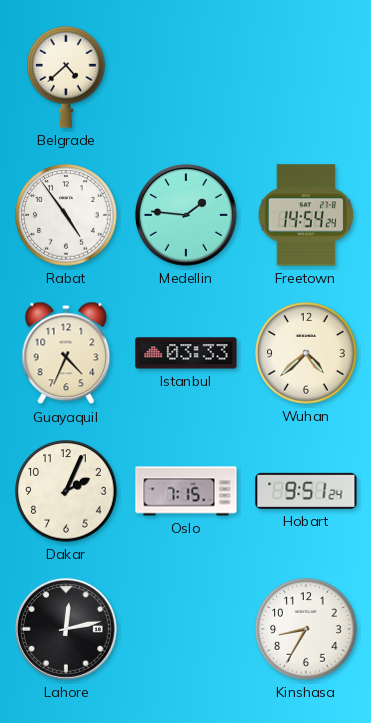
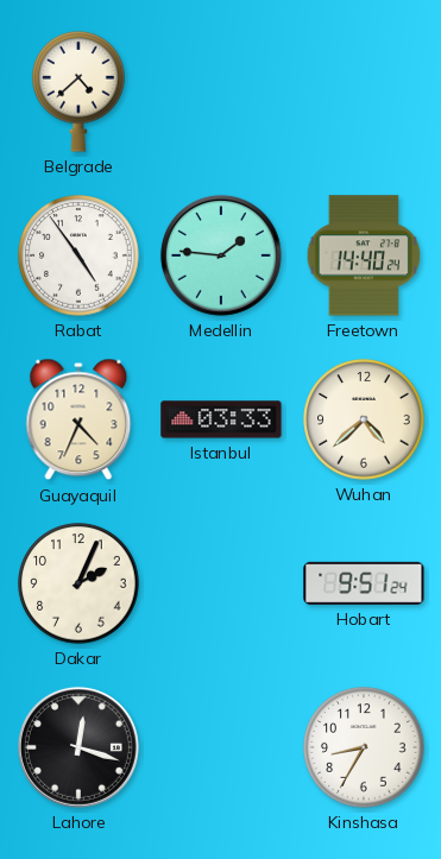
Freetown: 14:54 -> 14:40
Oslo: 7:15 -> none
Lahore: 12:13 -> 12:18
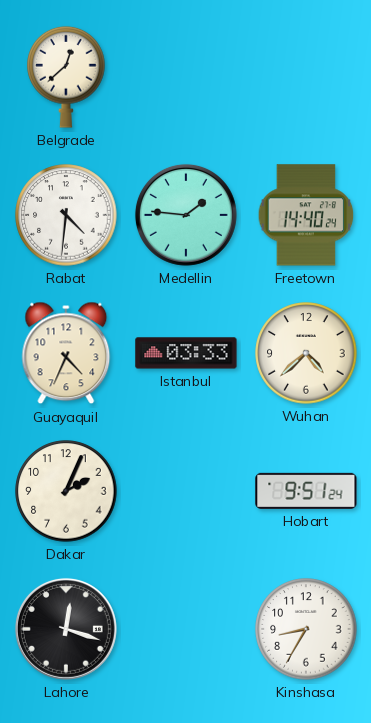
Belgrade: 4:38 -> 12:38
Rabat: 4:54 -> 4:31
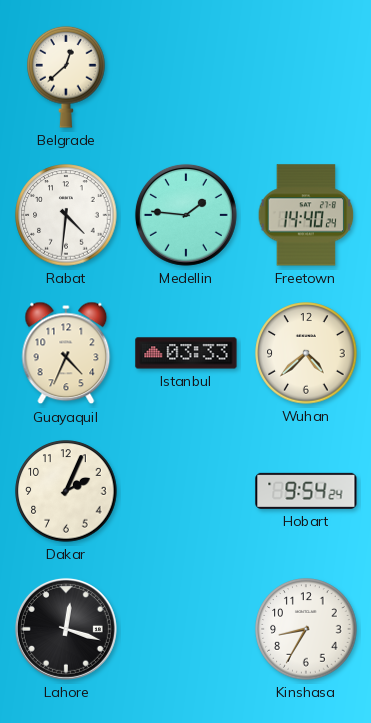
Hobart: 9:51 -> 9:54
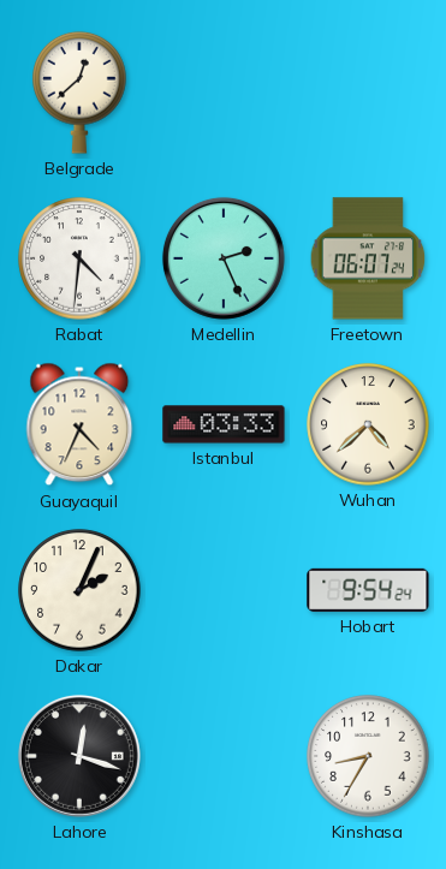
Medellin: 1:46 -> 2:26
Freetown: 14:40 -> 06:07
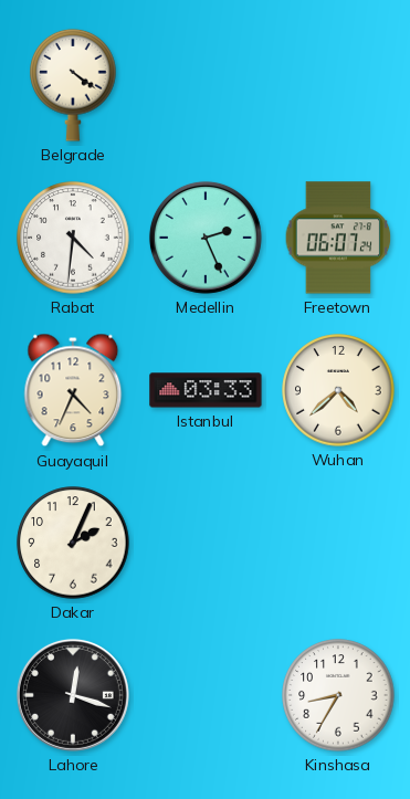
Belgrade: 12:38 -> 4:21
Hobart: 9:54 -> none
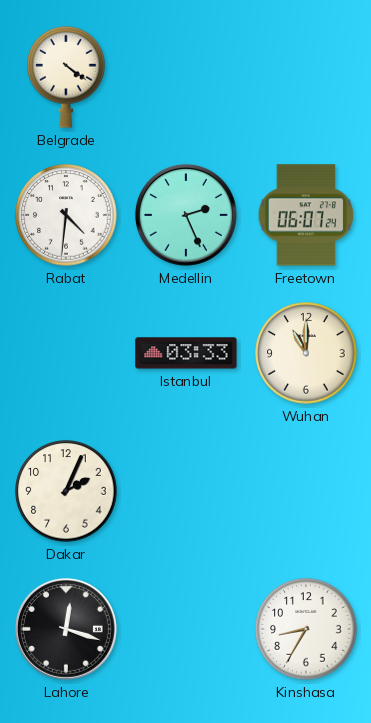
Guayaquil: 4:34 -> none
Wuhan: 4:38 -> 11:00
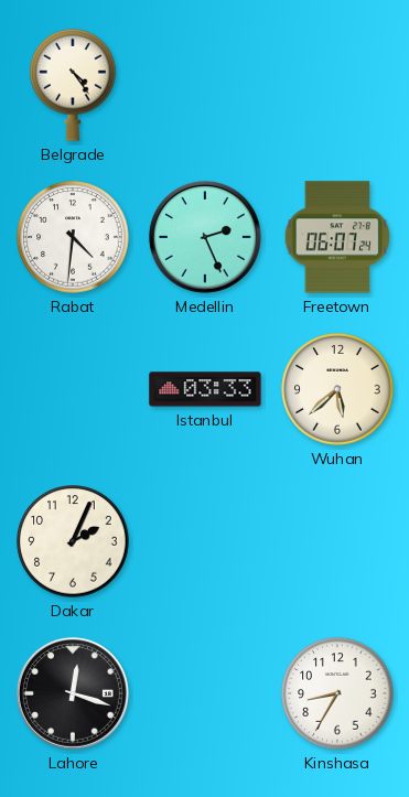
Belgrade: 4:21 -> 4:24
Wuhan: 11:00 -> 5:38
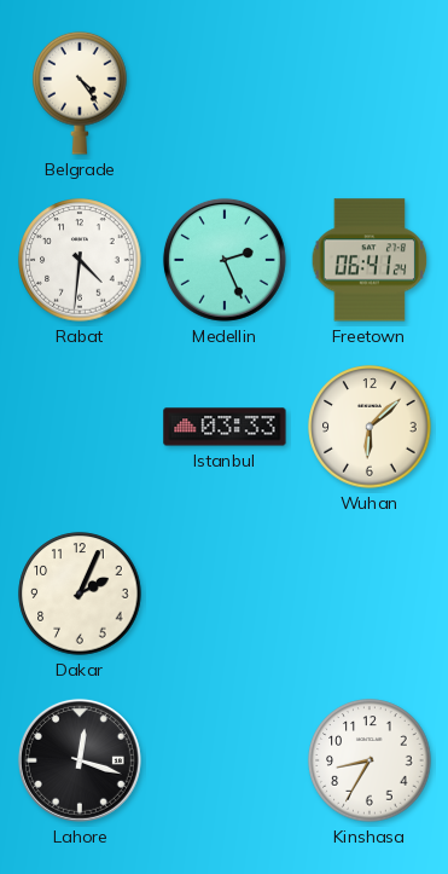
Freetown: 06:07 -> 06:41
Wuhan: 5:38 -> 6:08
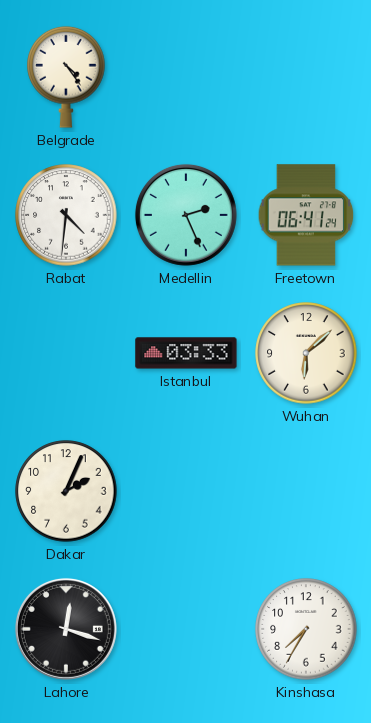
Kinshasa: 8:35 -> 7:35
